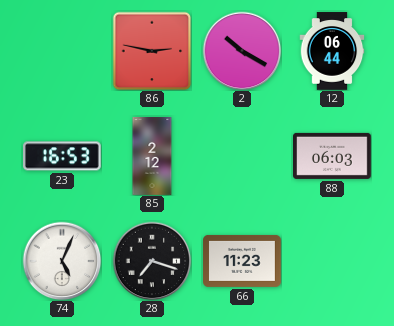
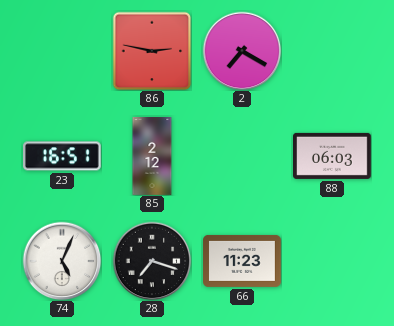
2: 10:20 -> 7:20
12: 06:44 -> none
23: 16:53 -> 16:51
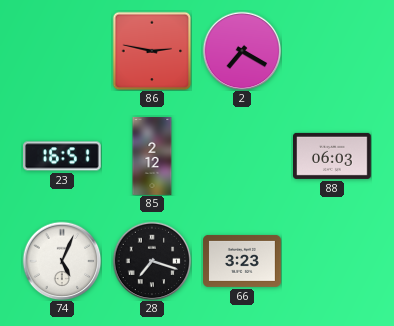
66: 11:23 -> 3:23
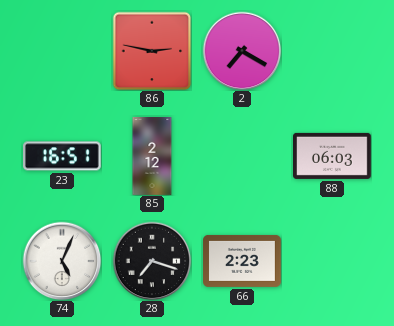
66: 3:23 -> 2:23
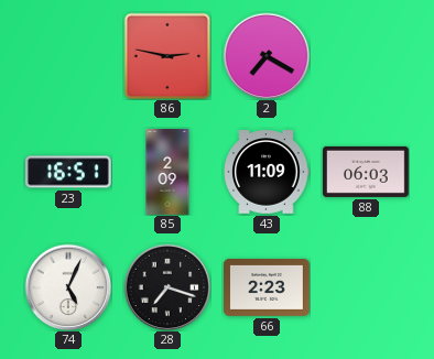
85: 2:12 -> 2:09
43: none -> 11:09
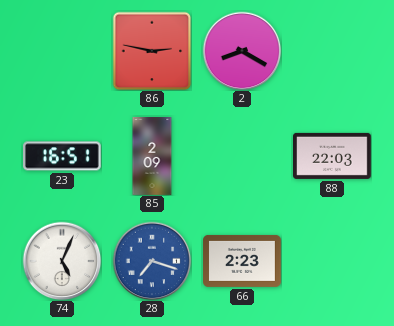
2: 7:20 -> 8:20
43: 11:09 -> none
88: 06:03 -> 22:03
28 dial: black -> blue
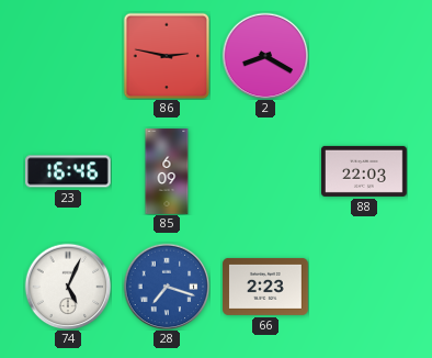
23: 16:51 -> 16:46
85: 2:09 -> 6:09
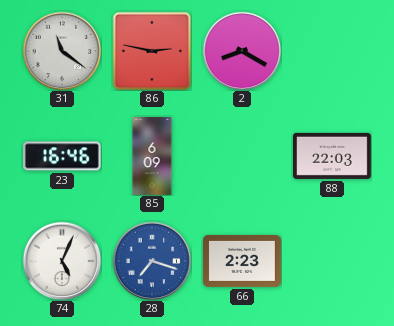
31: none -> 11:21
